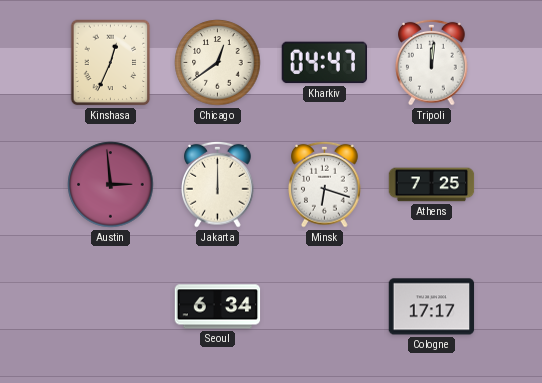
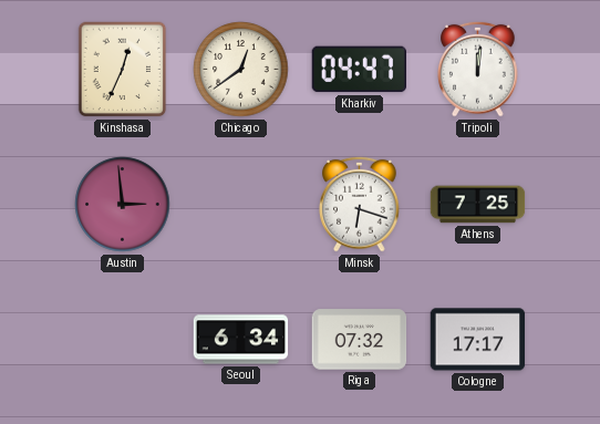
Jakarta: 12:00 -> none
Riga: none -> 07:32
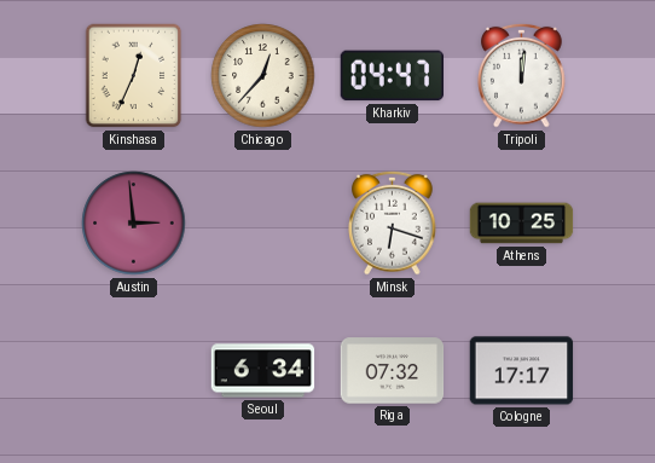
Chicago: 12:39 -> 12:37
Athens: 7:25 -> 10:25
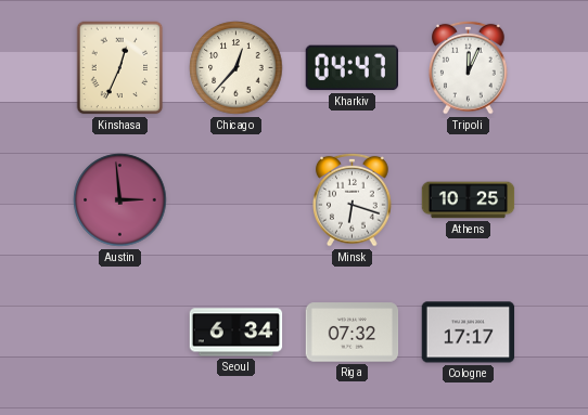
Tripoli: 12:01 -> 12:04
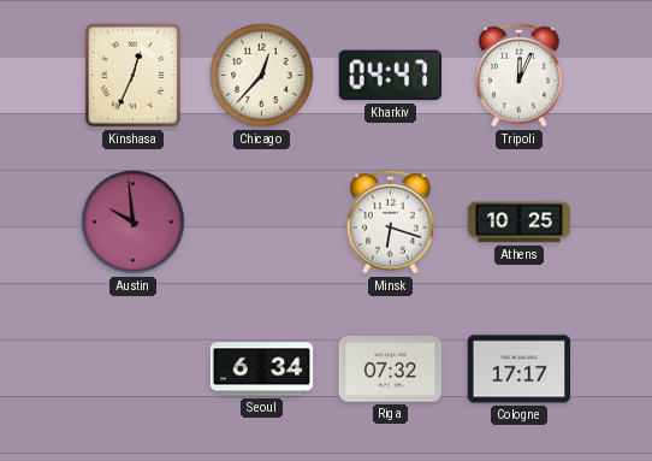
Austin: 2:59 -> 9:59
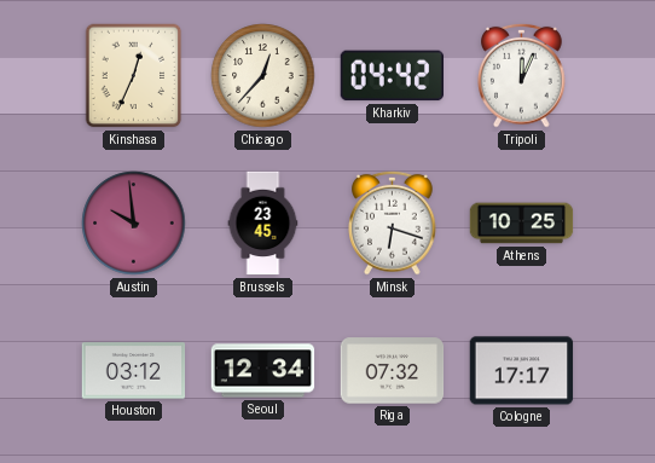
Kharkiv: 04:47 -> 04:42
Brussels: none -> 23:45
Houston: none -> 03:12
Seoul: 6:34 -> 12:34
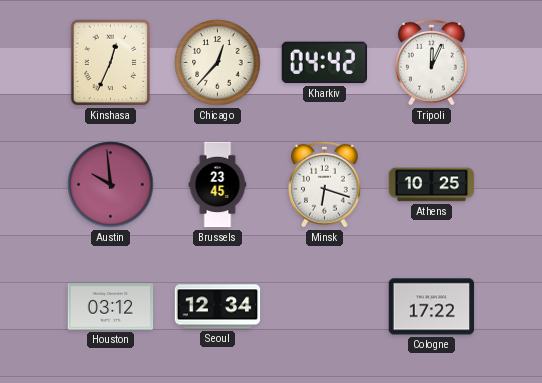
Riga: 07:32 -> none
Cologne: 17:17 -> 17:22
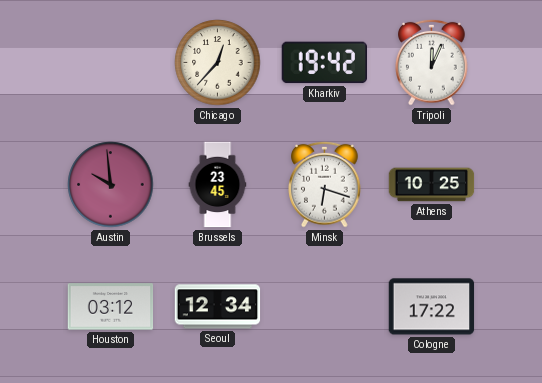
Kinshasa: 12:34 -> none
Kharkiv: 04:42 -> 19:42
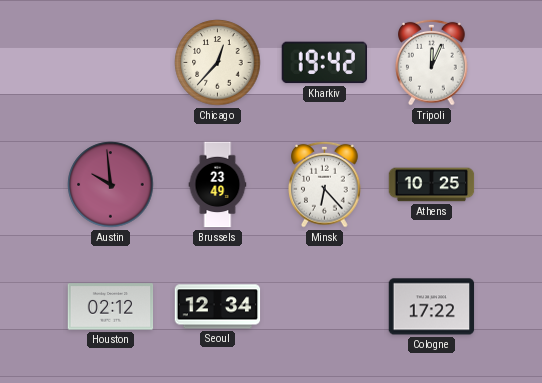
Brussels: 23:45 -> 23:49
Minsk: 6:18 -> 6:23
Houston: 03:12 -> 02:12
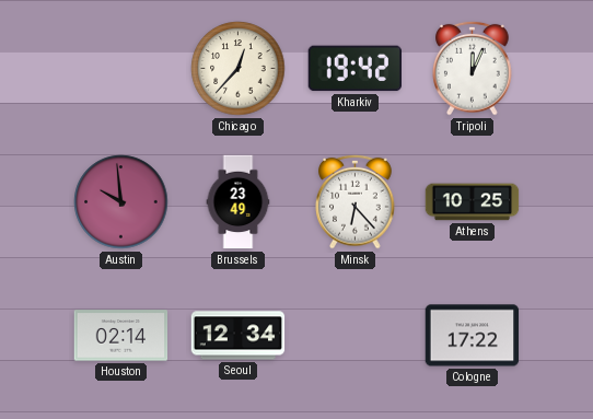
Houston: 02:12 -> 02:14
